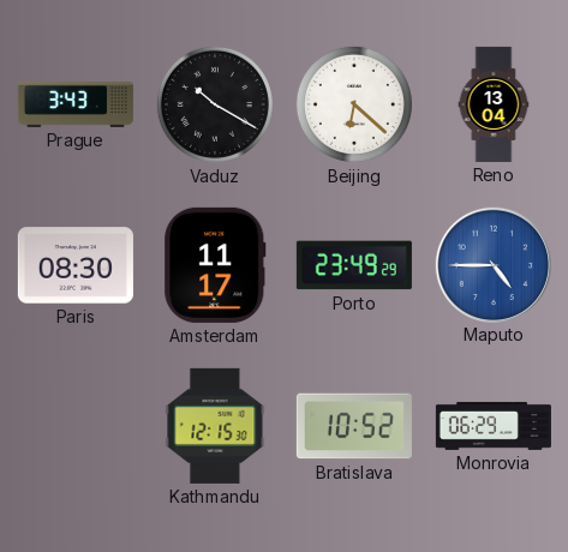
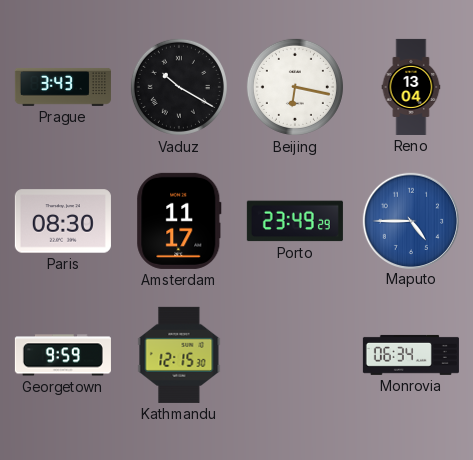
Beijing: 6:22 -> 6:17
Georgetown: none -> 9:59
Bratislava: 10:52 -> none
Monrovia: 06:29 -> 06:34
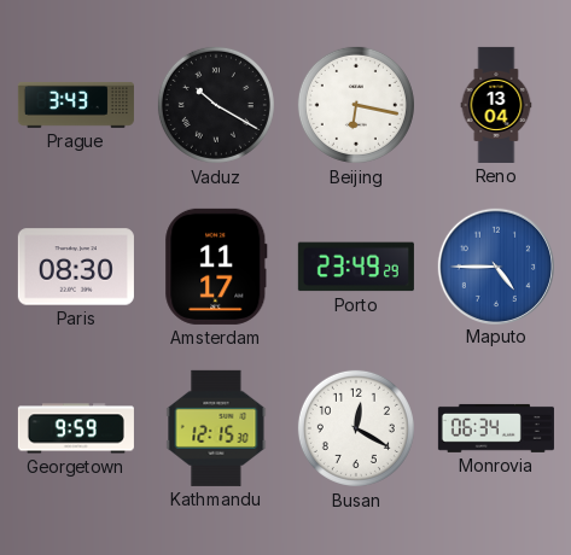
Busan: none -> 12:20
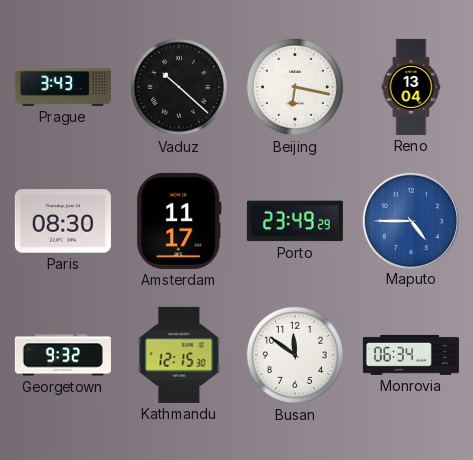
Vaduz: 10:20 -> 10:22
Georgetown: 9:59 -> 9:32
Busan: 12:20 -> 11:51
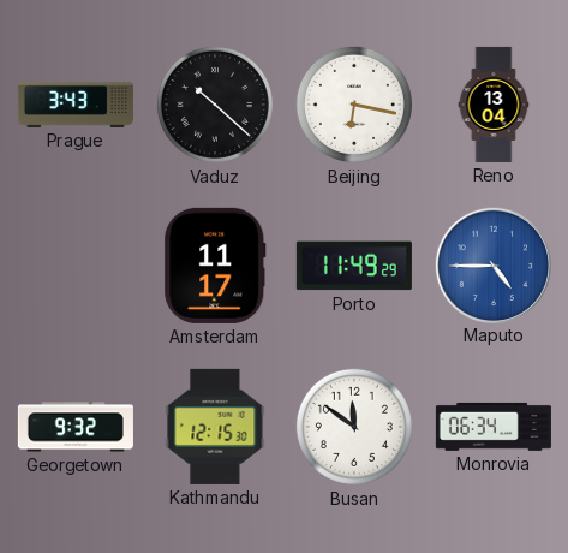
Paris: 08:30 -> none
Porto: 23:49 -> 11:49
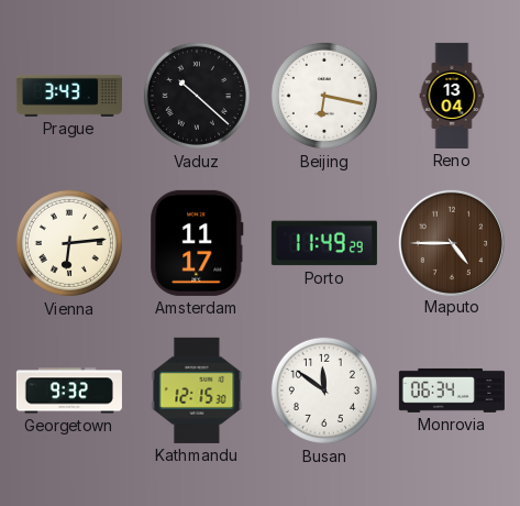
Vienna: none -> 6:14
Maputo dial: blue -> brown
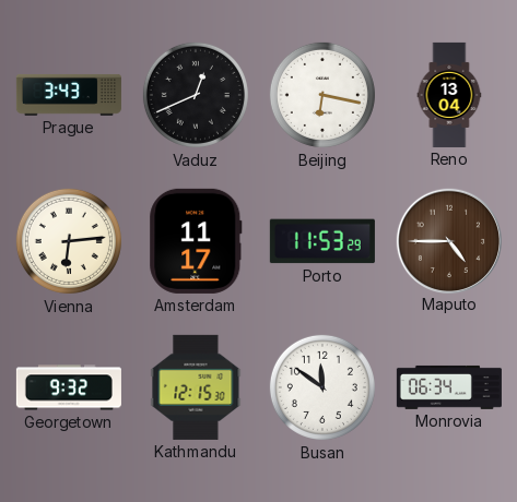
Vaduz: 10:22 -> 12:41
Porto: 11:49 -> 11:53
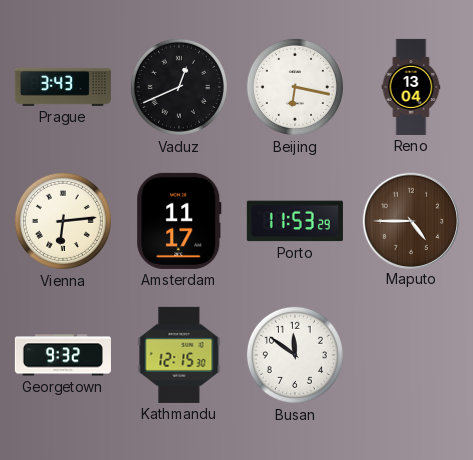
Monrovia: 06:34 -> none
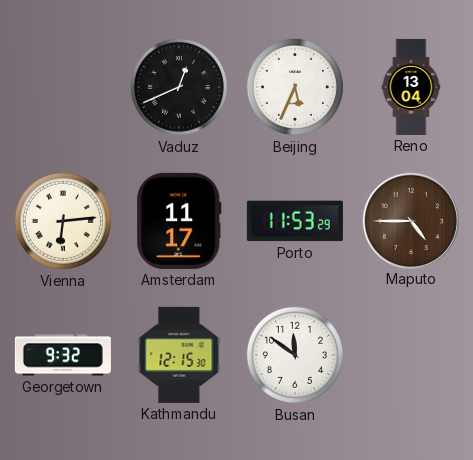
Prague: 3:43 -> none
Beijing: 6:17 -> 5:34
